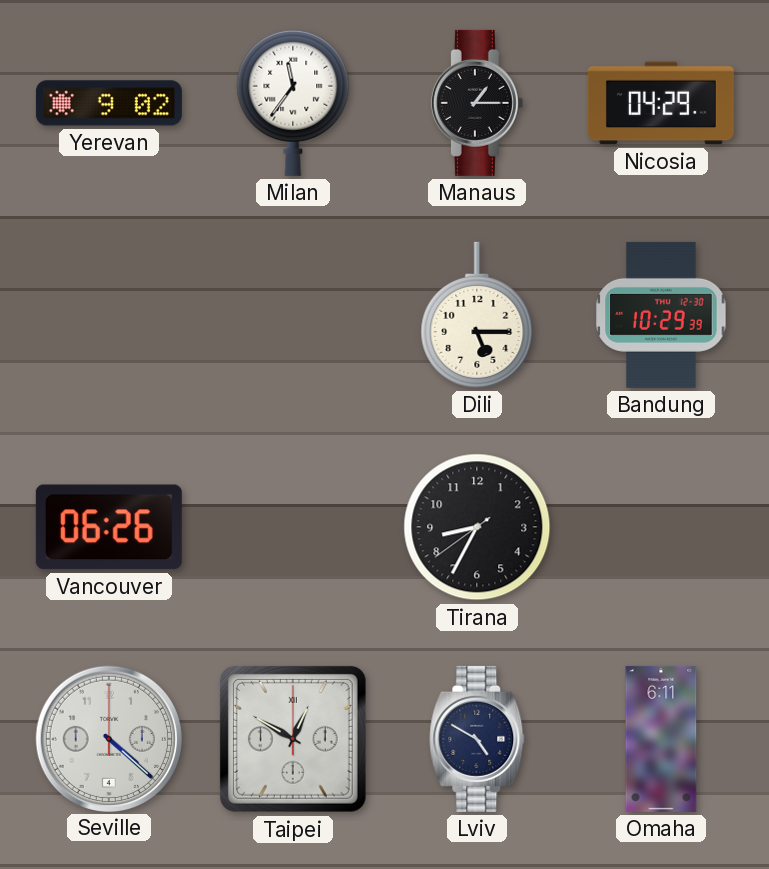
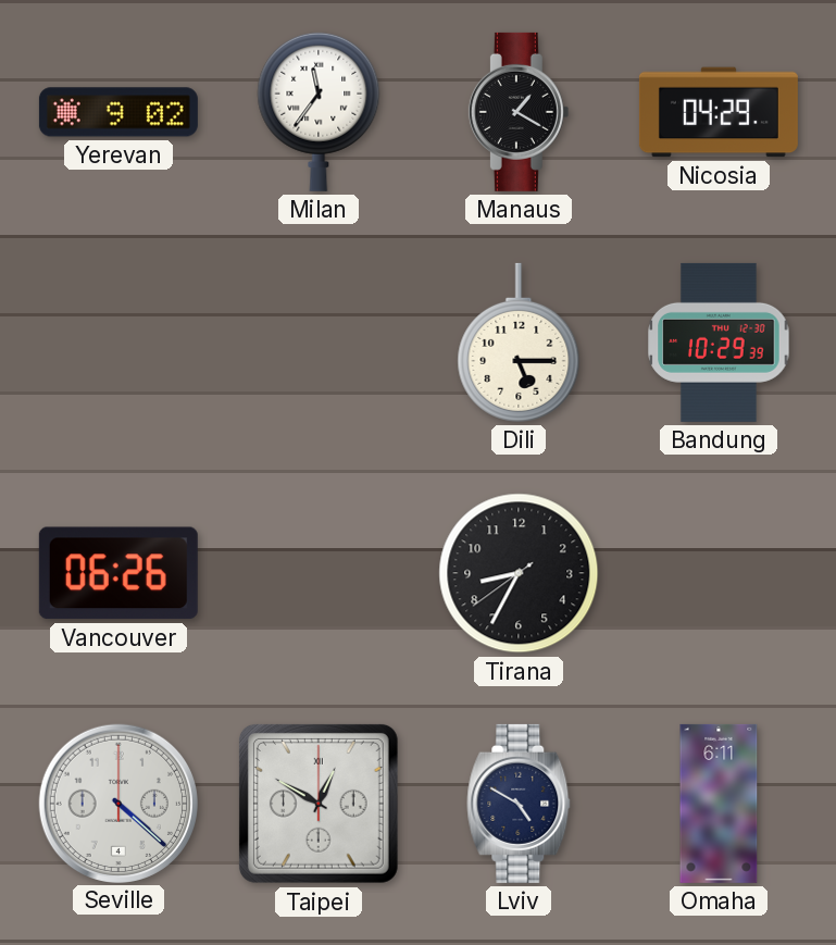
Manaus: 1:15 -> 1:20
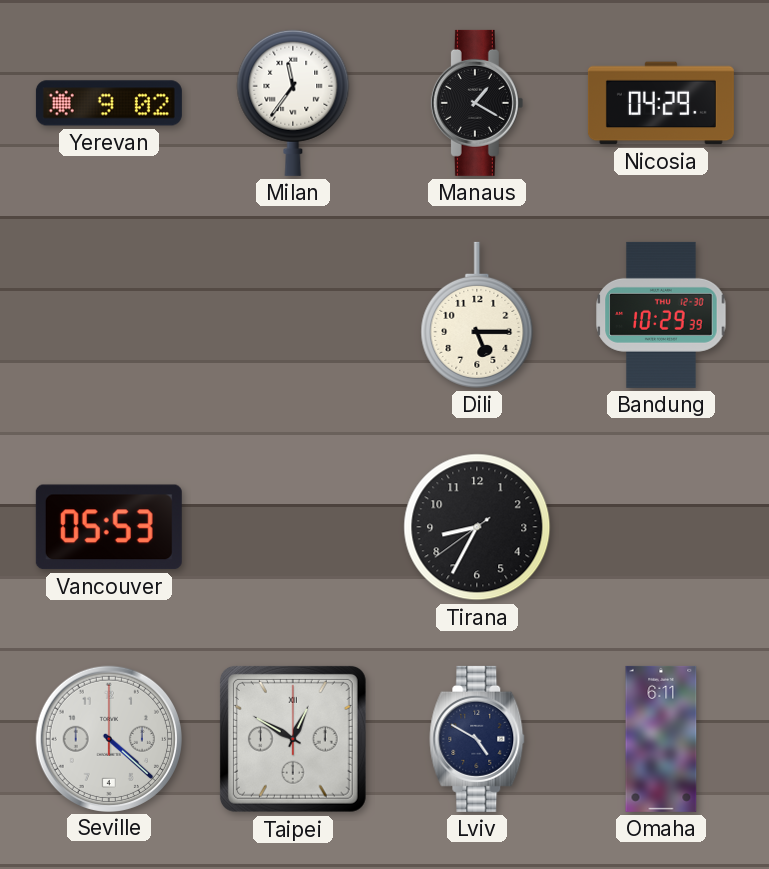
Vancouver: 06:26 -> 05:53
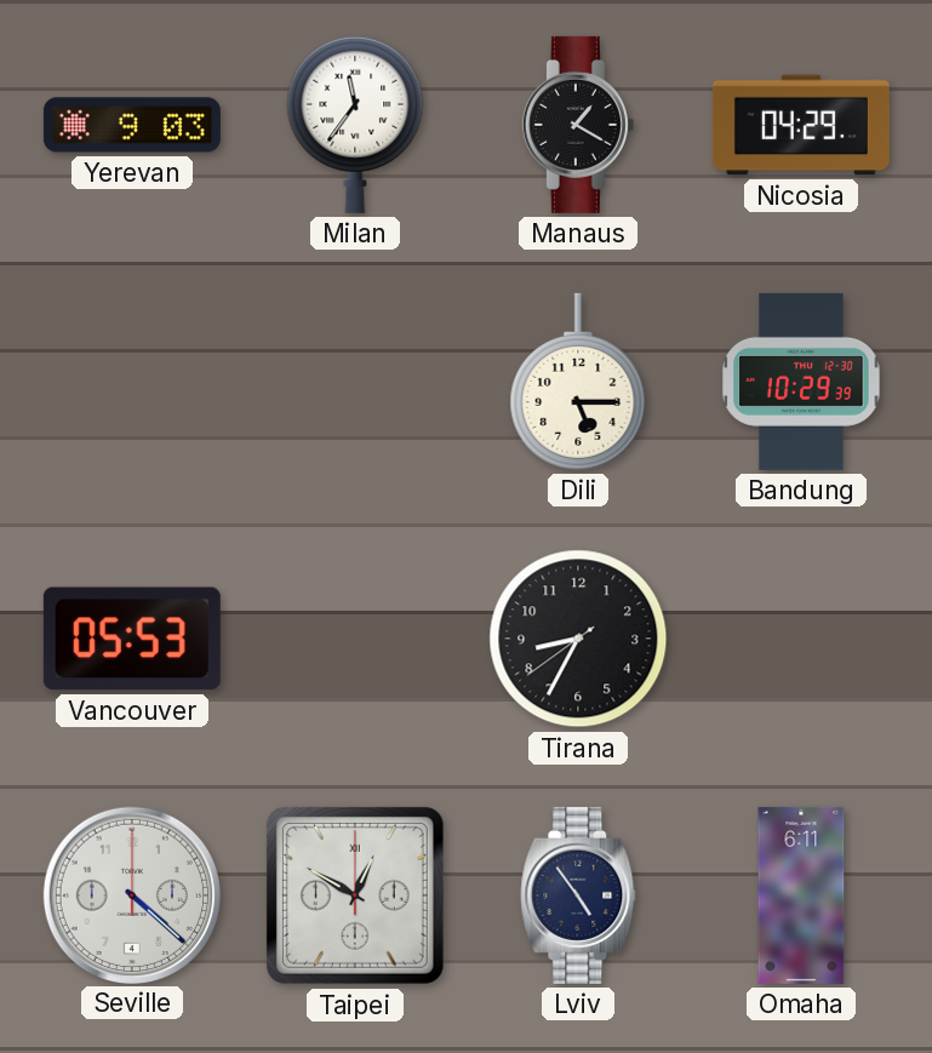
Yerevan: 9:02 -> 9:03
Lviv: 4:50 -> 4:54
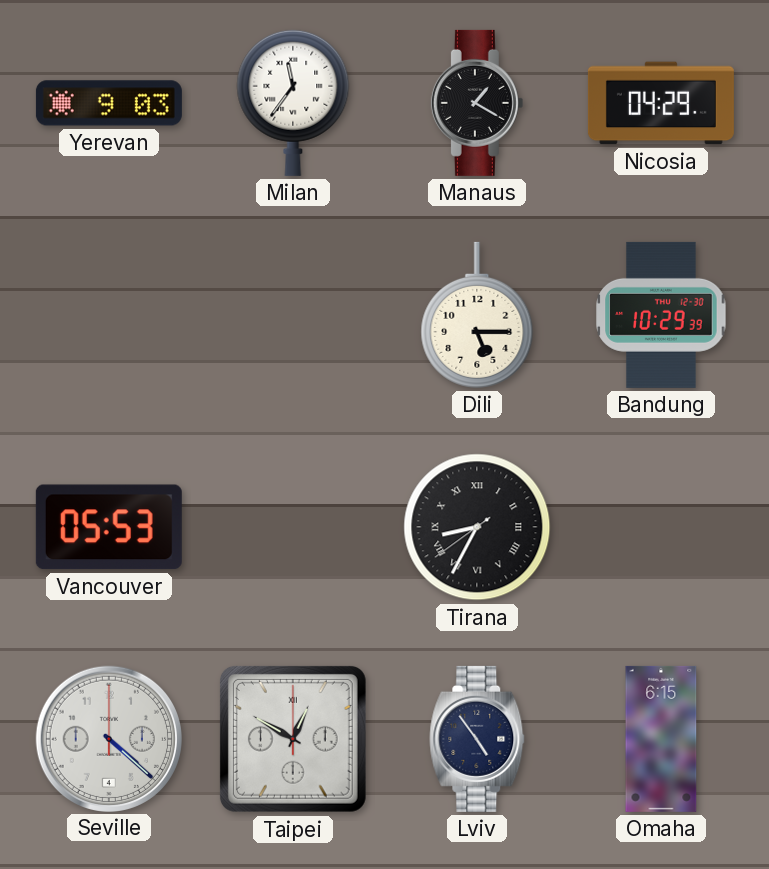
Tirana numerals: Arabic -> Roman
Omaha: 6:11 -> 6:15
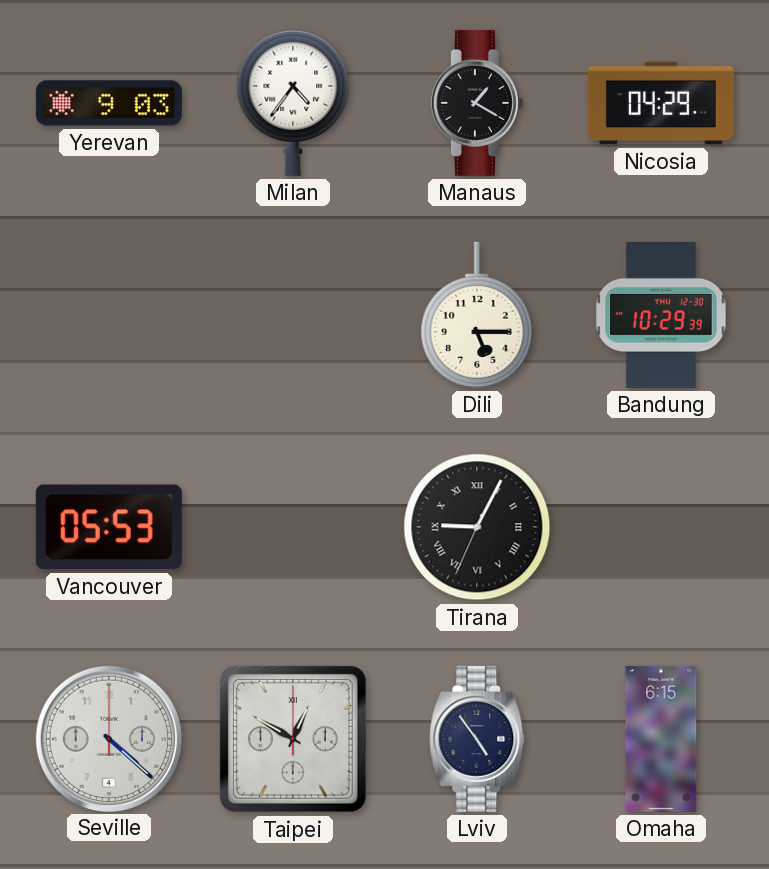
Milan: 11:36 -> 4:36
Tirana: 8:34 -> 9:04
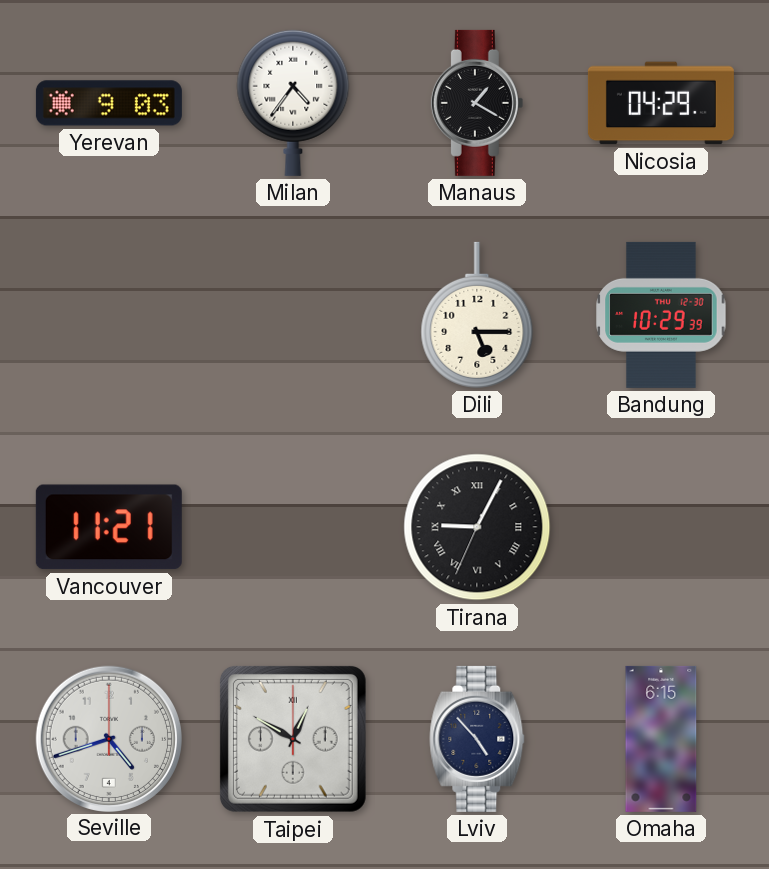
Vancouver: 05:53 -> 11:21
Seville: 4:22 -> 4:42
Lviv: 4:54 -> 4:53
